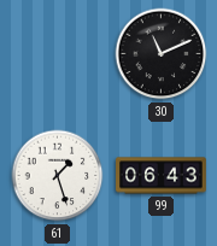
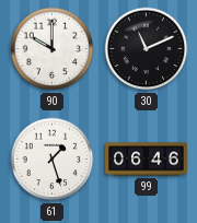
90: none -> 10:00
99: 06:43 -> 06:46
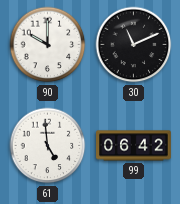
61: 1:27 -> 4:59
99: 06:46 -> 06:42
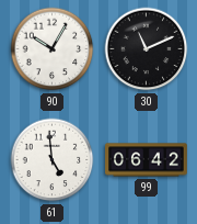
90: 10:00 -> 10:05
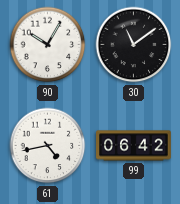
30: 11:11 -> 11:09
61: 4:59 -> 4:43
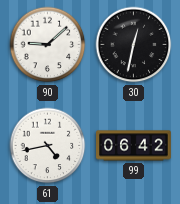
90: 10:05 -> 9:08
30: 11:09 -> 12:32
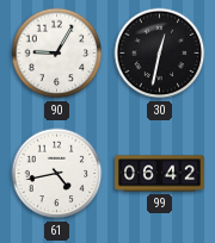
90: 9:08 -> 9:05
